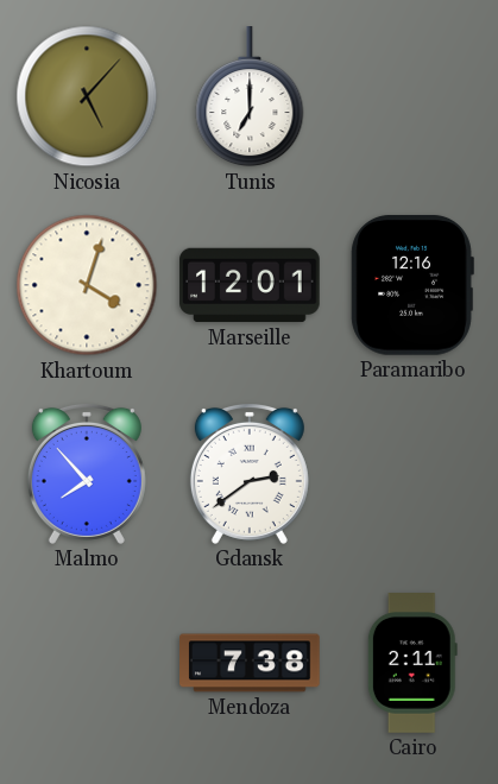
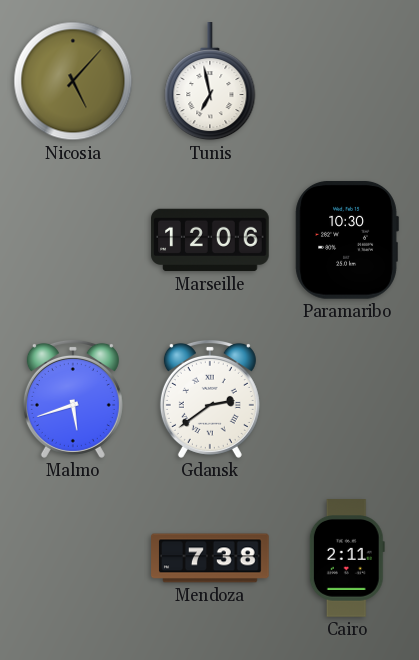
Tunis: 7:00 -> 6:58
Khartoum: 4:03 -> none
Marseille: 12:01 -> 12:06
Paramaribo: 12:16 -> 10:30
Malmo: 7:53 -> 5:42
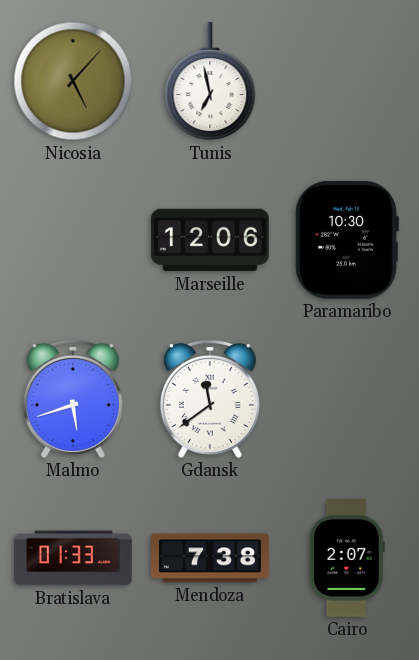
Gdansk: 2:39 -> 11:39
Bratislava: none -> 01:33
Cairo: 2:11 -> 2:07
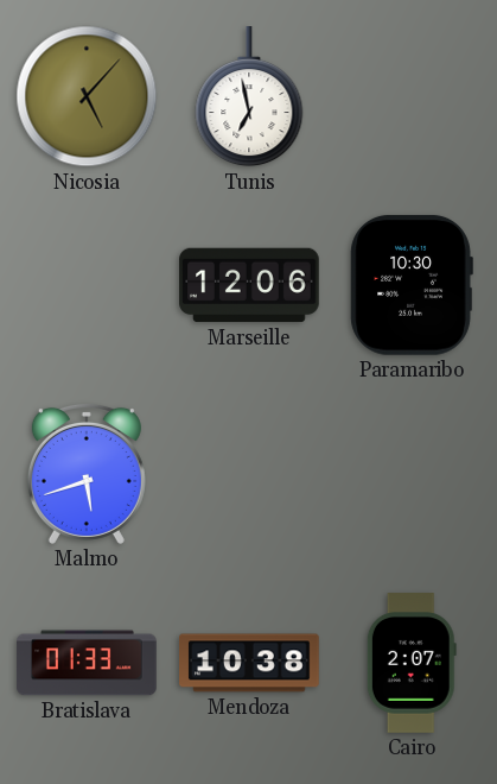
Gdansk: 11:39 -> none
Mendoza: 7:38 -> 10:38
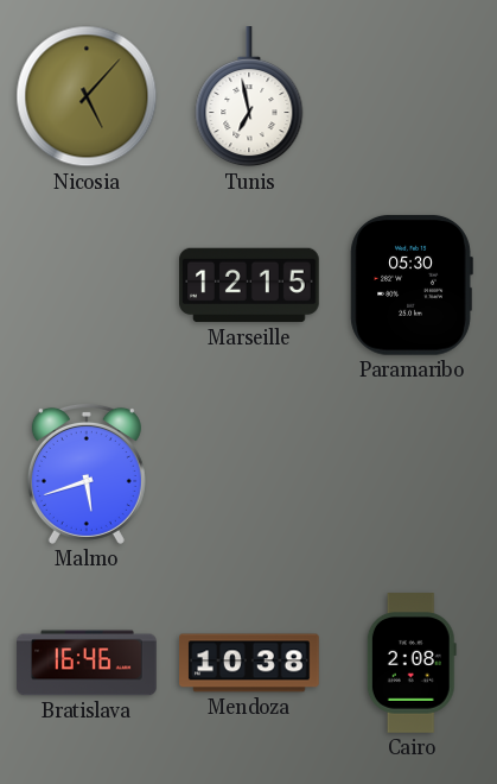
Marseille: 12:06 -> 12:15
Paramaribo: 10:30 -> 05:30
Bratislava: 01:33 -> 16:46
Cairo: 2:07 -> 2:08
